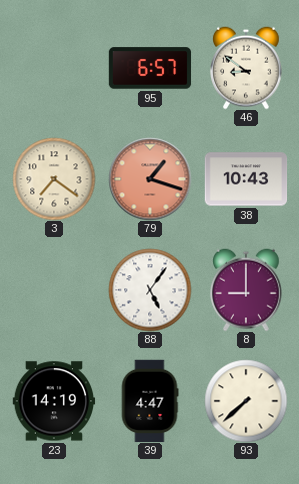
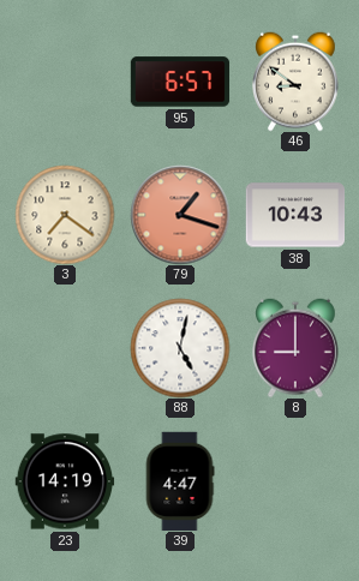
88: 5:06 -> 5:02
93: 7:38 -> none
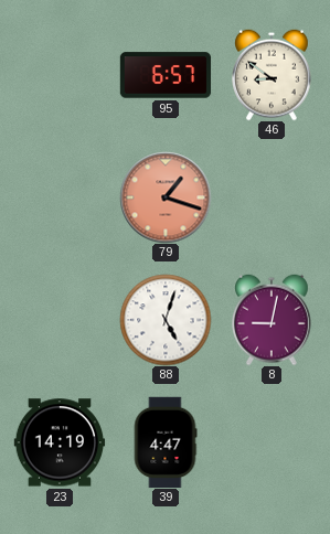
3: 7:21 -> none
38: 10:43 -> none
88: 5:02 -> 5:03
8: 9:00 -> 9:02
